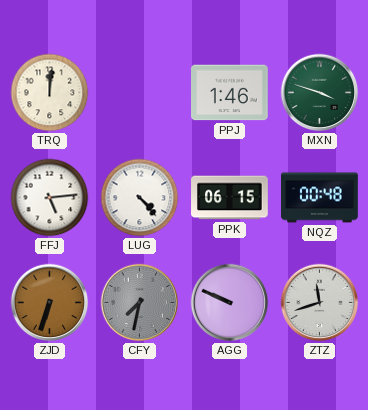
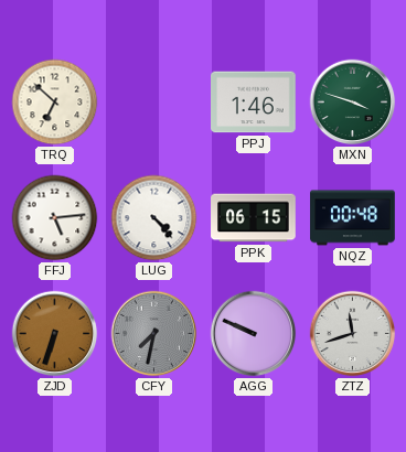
TRQ: 12:01 -> 6:52
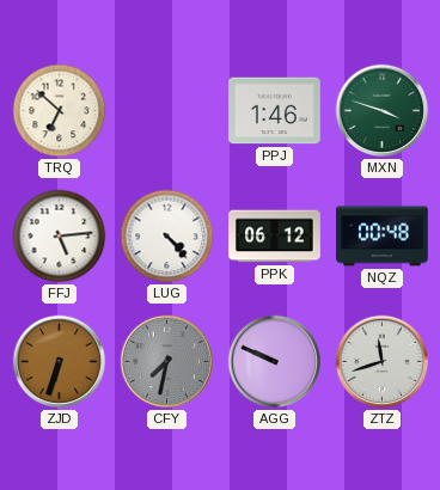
PPK: 06:15 -> 06:12
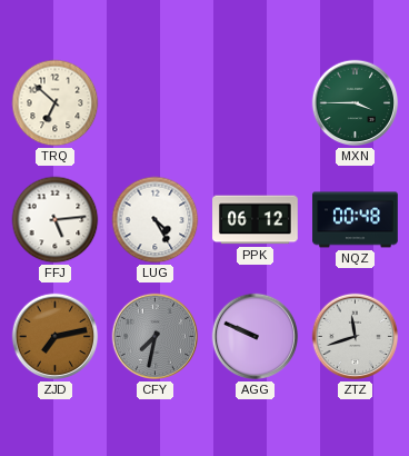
PPJ: 1:46 -> none
MXN: 3:48 -> 3:45
LUG: 4:23 -> 4:25
ZJD: 6:33 -> 7:13
